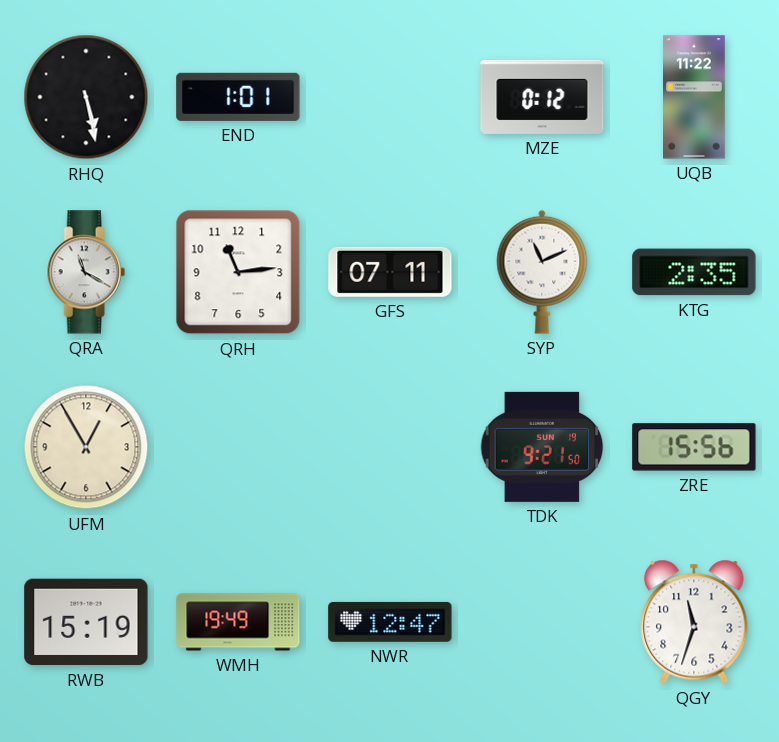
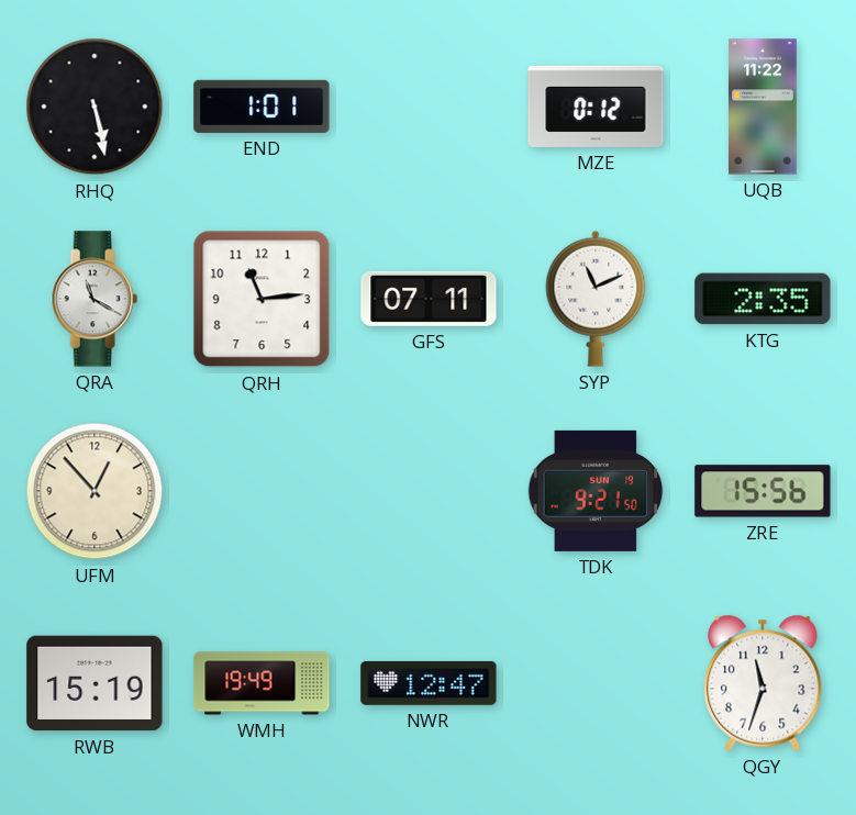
UFM: 12:55 -> 12:53
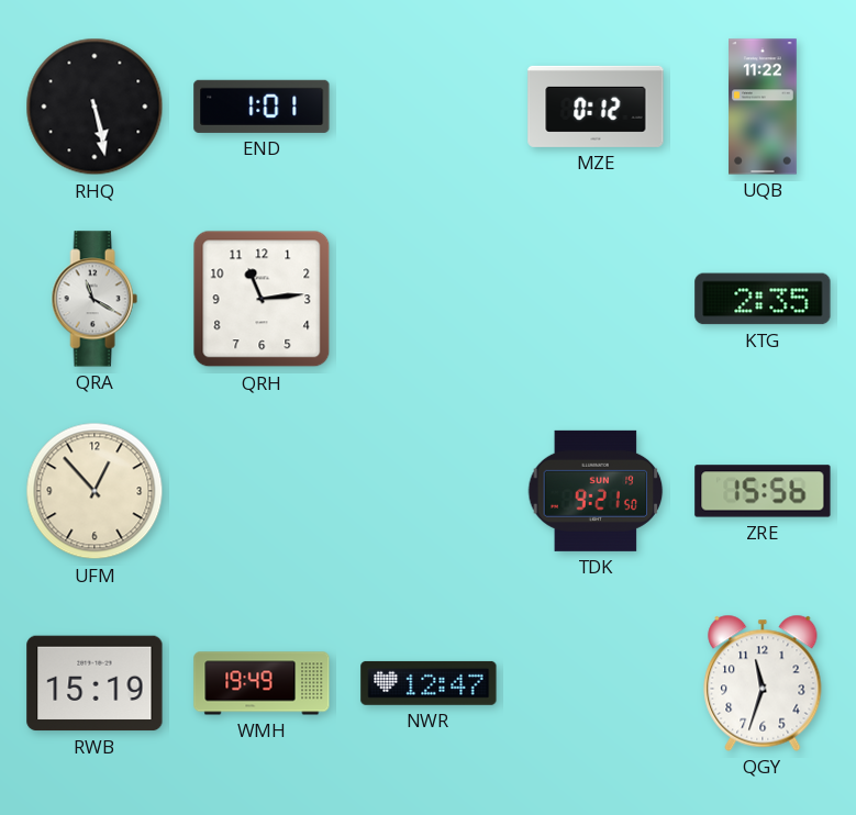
GFS: 07:11 -> none
SYP: 11:11 -> none
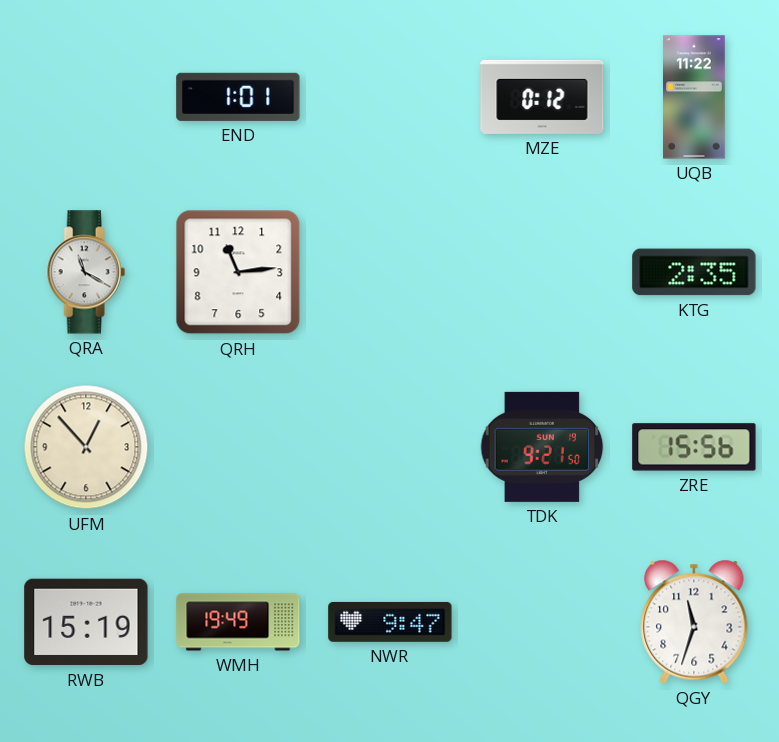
RHQ: 5:28 -> none
NWR: 12:47 -> 9:47
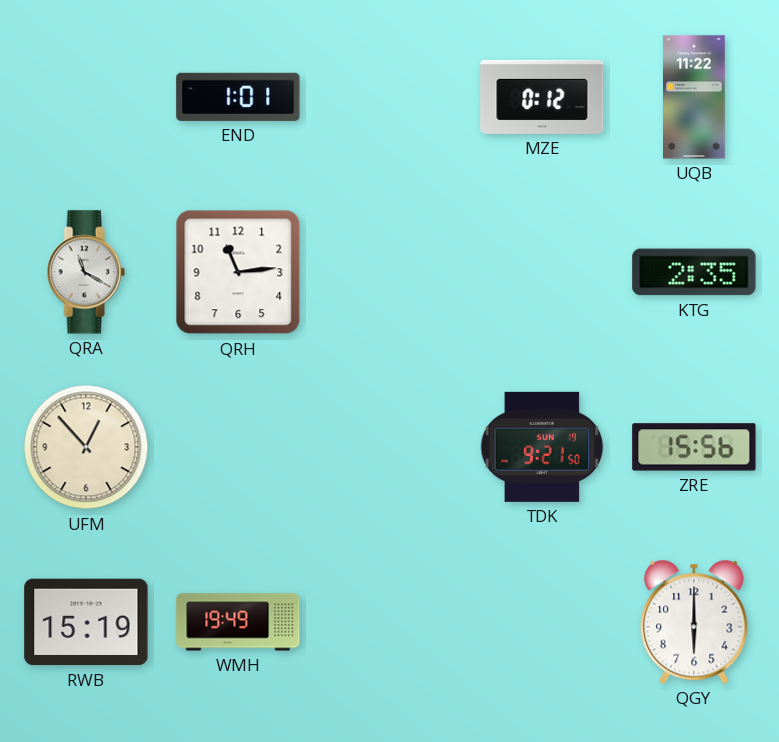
NWR: 9:47 -> none
QGY: 11:33 -> 6:00
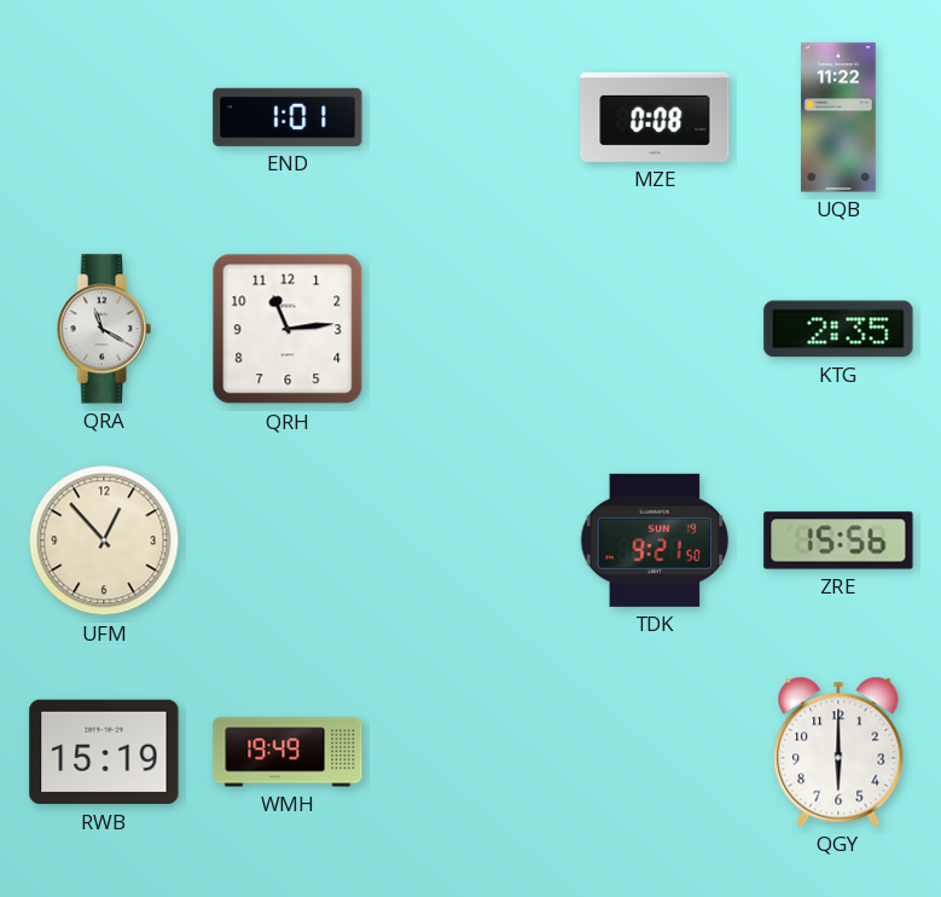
MZE: 0:12 -> 0:08
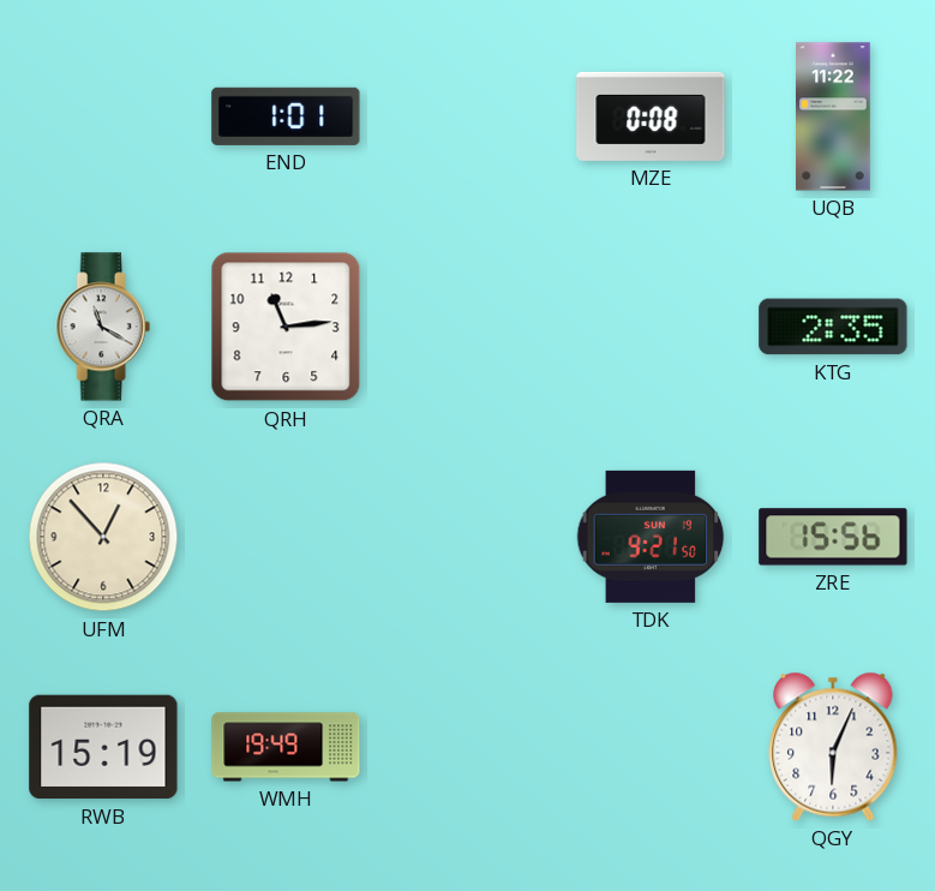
QGY: 6:00 -> 6:04
